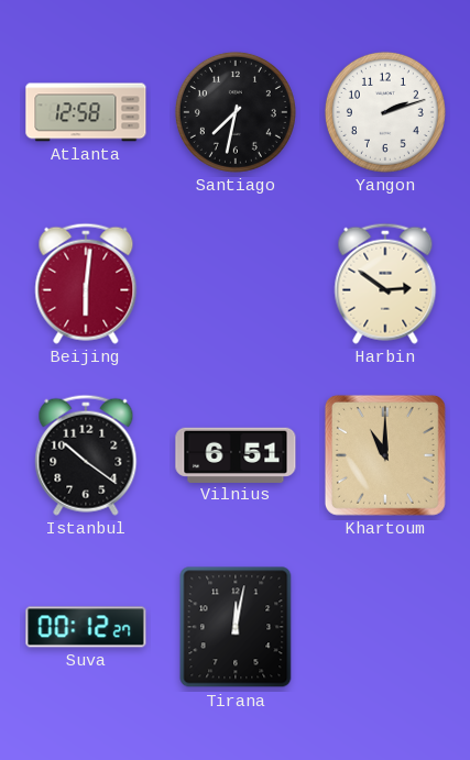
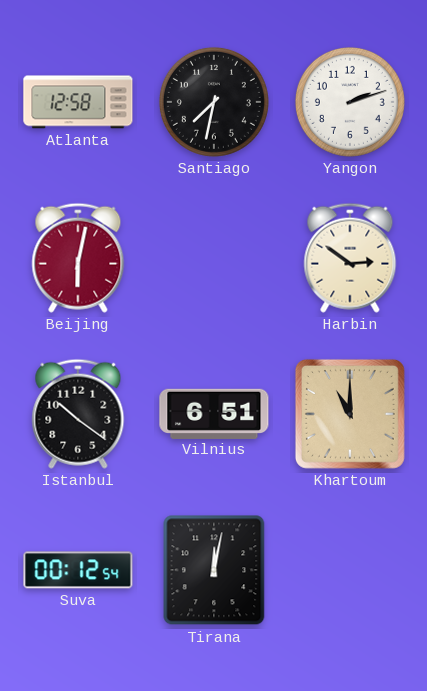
Beijing: 6:01 -> 6:02
Suva: 00:12:27 -> 00:12:54
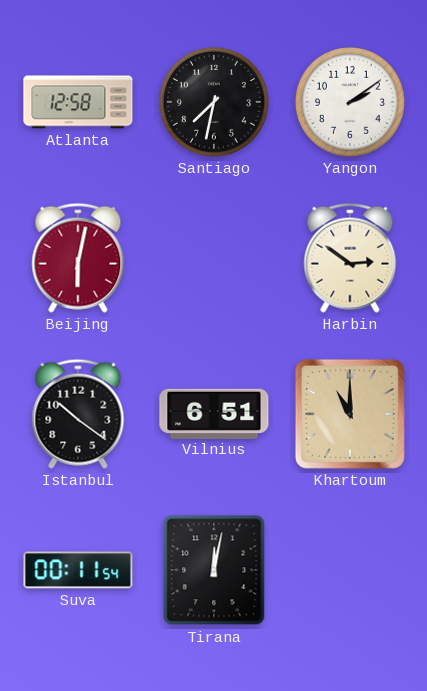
Yangon: 2:12 -> 2:09
Suva: 00:12 -> 00:11
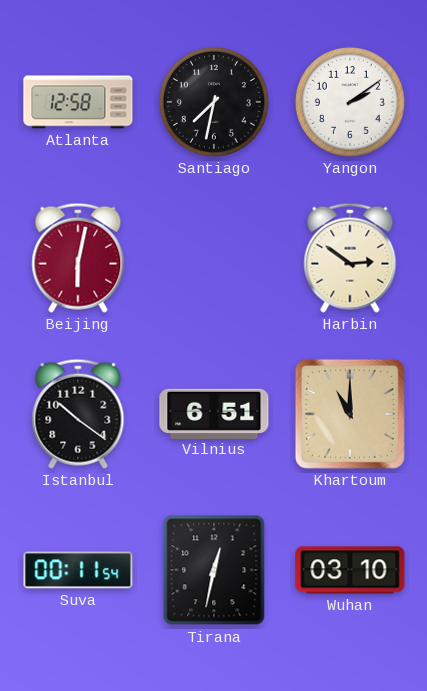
Tirana: 12:02 -> 12:32
Wuhan: none -> 03:10
